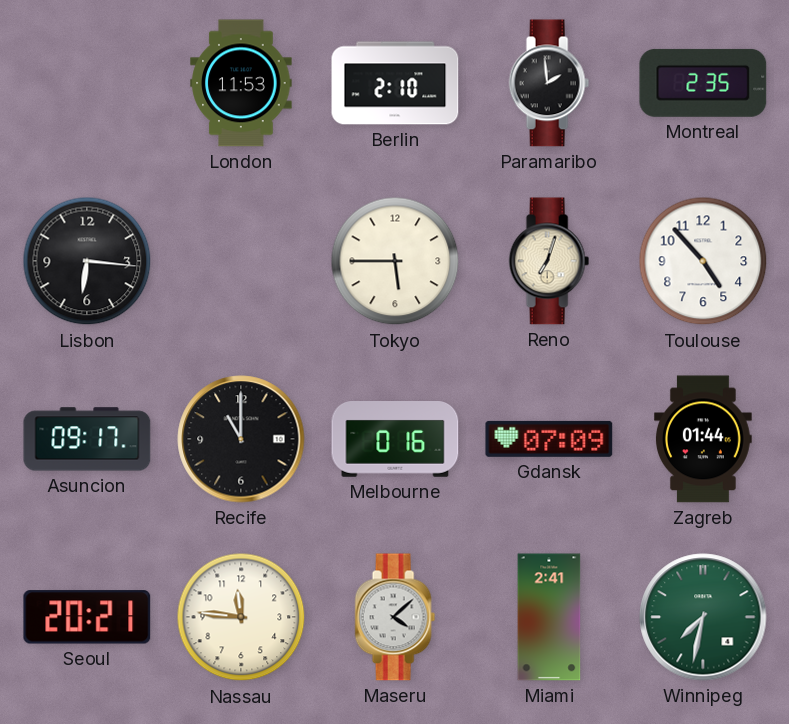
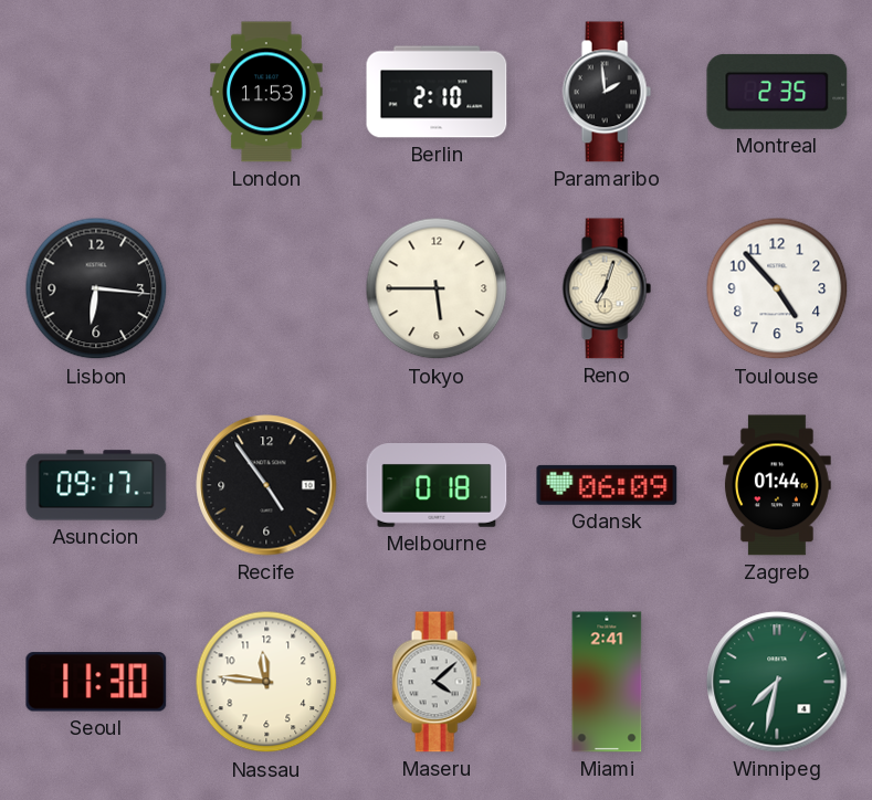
Recife: 11:00 -> 4:54
Melbourne: 0:16 -> 0:18
Gdansk: 07:09 -> 06:09
Seoul: 20:21 -> 11:30
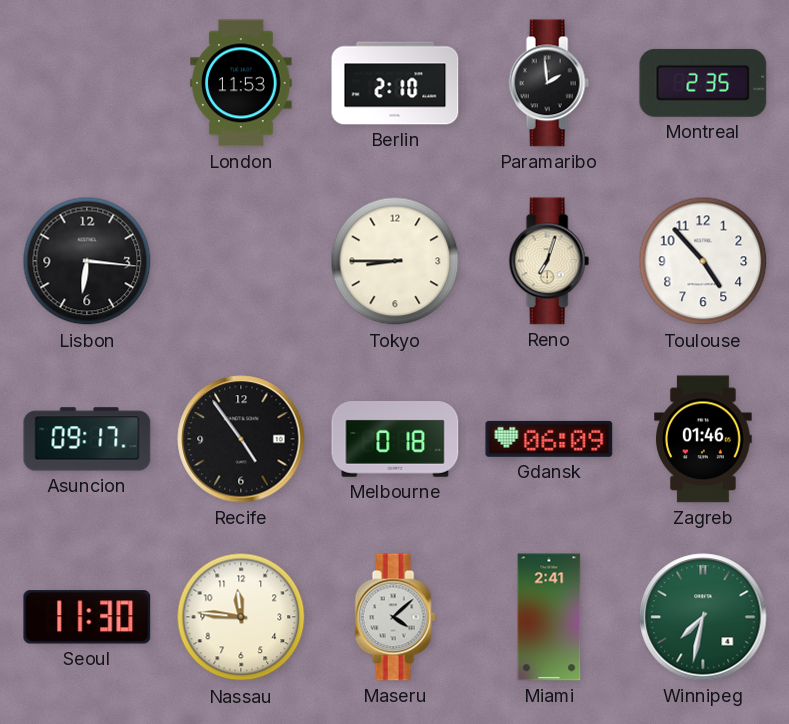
Tokyo: 5:45 -> 8:45
Zagreb: 01:44 -> 01:46
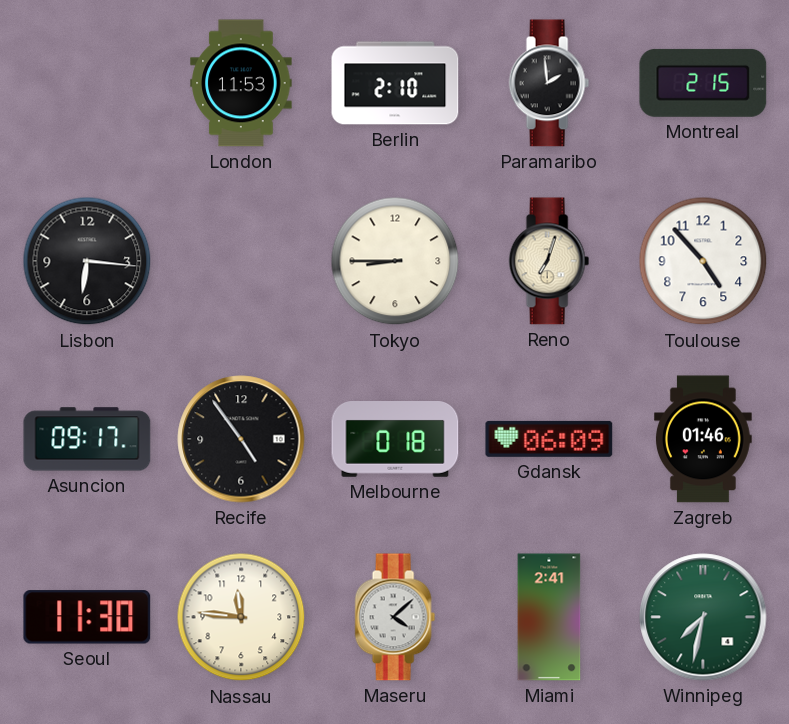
Montreal: 2:35 -> 2:15
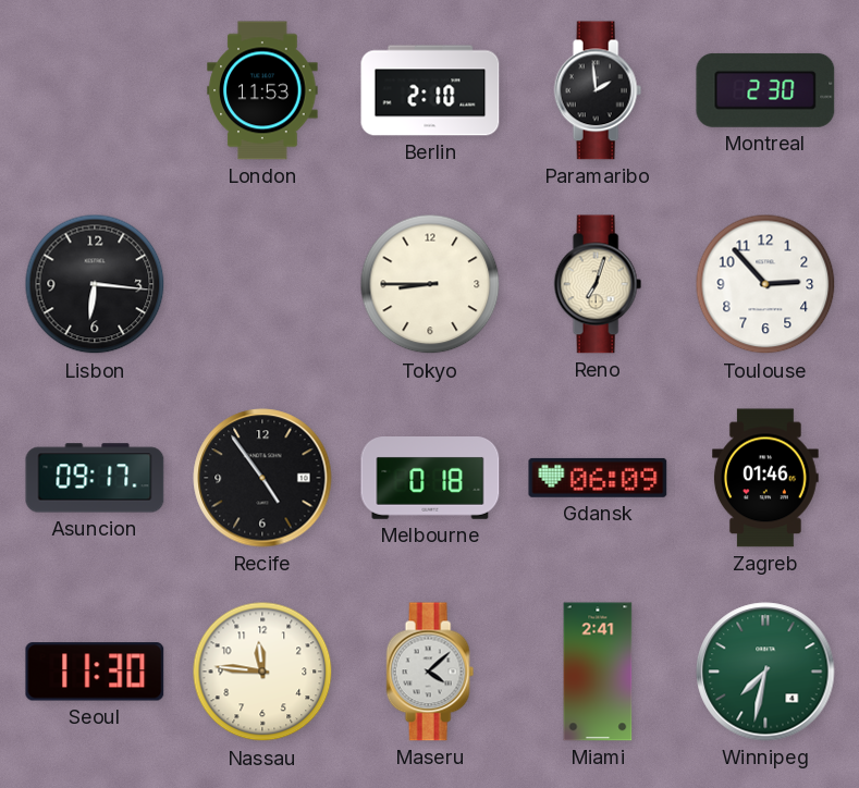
Montreal: 2:15 -> 2:30
Toulouse: 4:53 -> 2:53
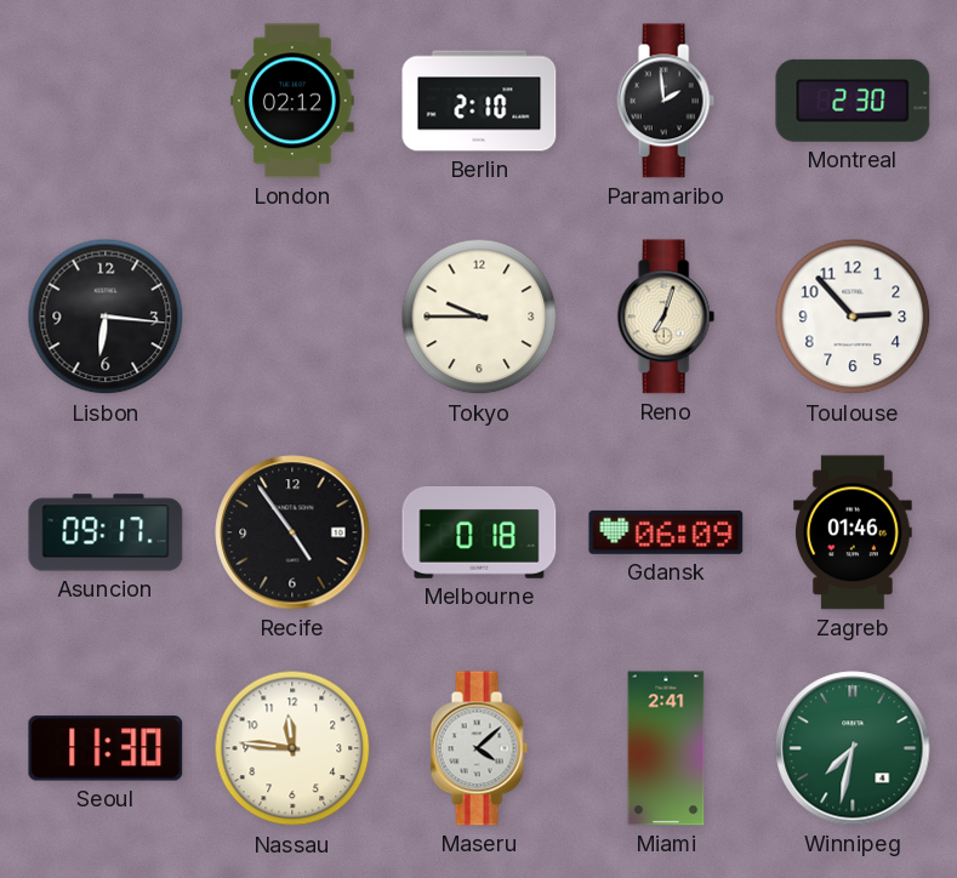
London: 11:53 -> 02:12
Tokyo: 8:45 -> 9:45
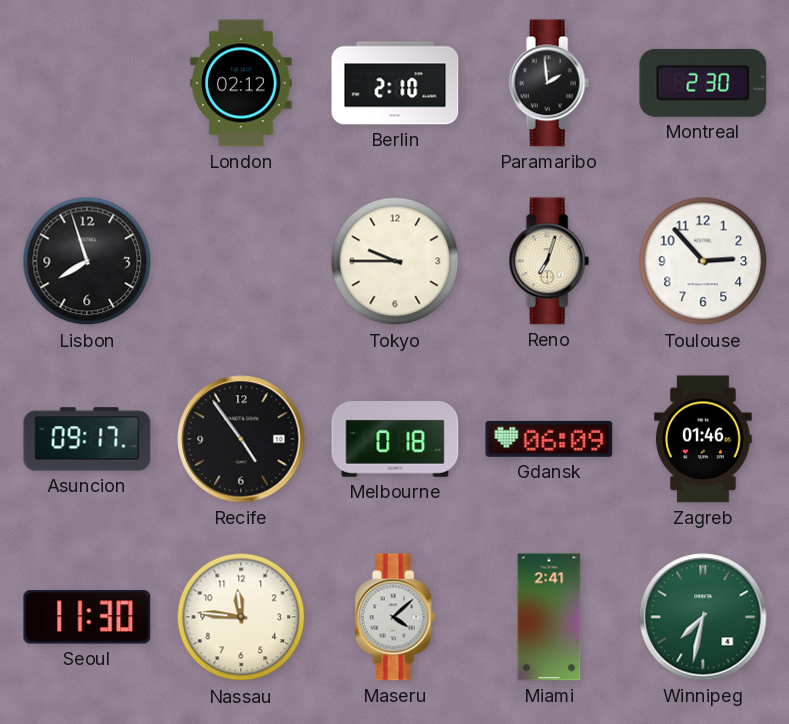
Lisbon: 6:16 -> 7:57
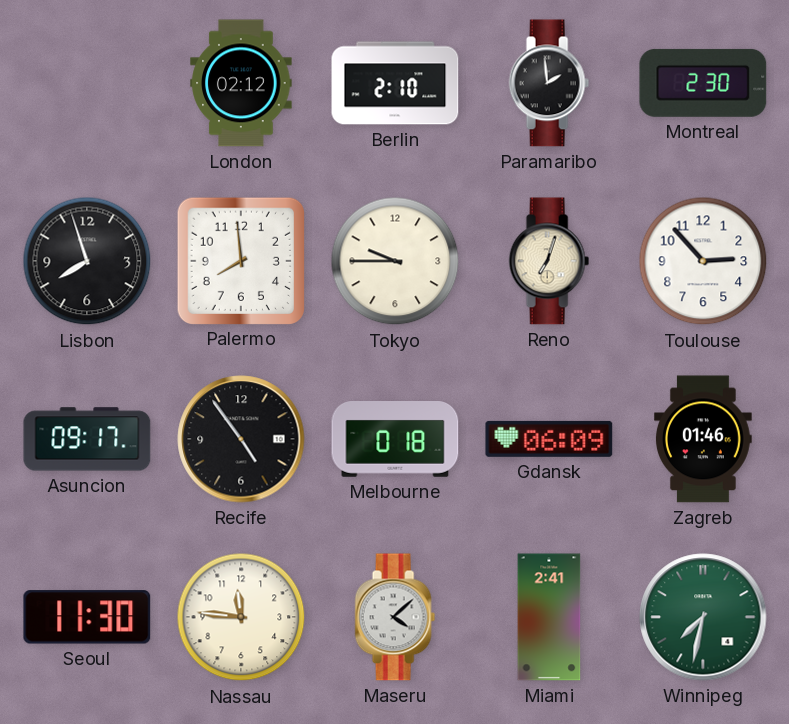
Palermo: none -> 7:59
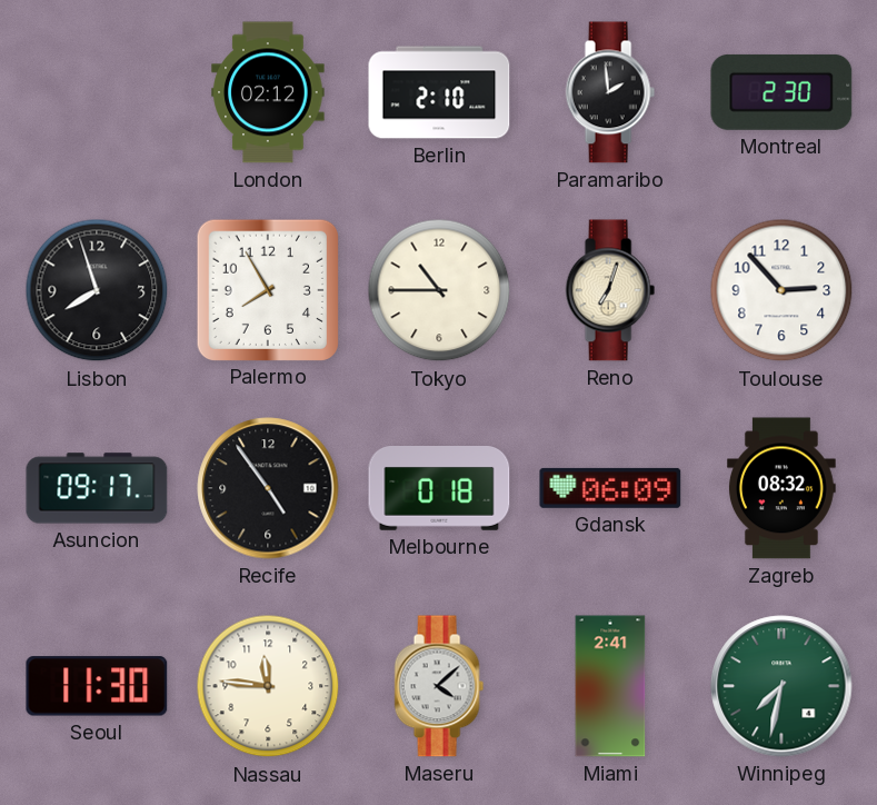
Palermo: 7:59 -> 7:55
Tokyo: 9:45 -> 10:45
Zagreb: 01:46 -> 08:32
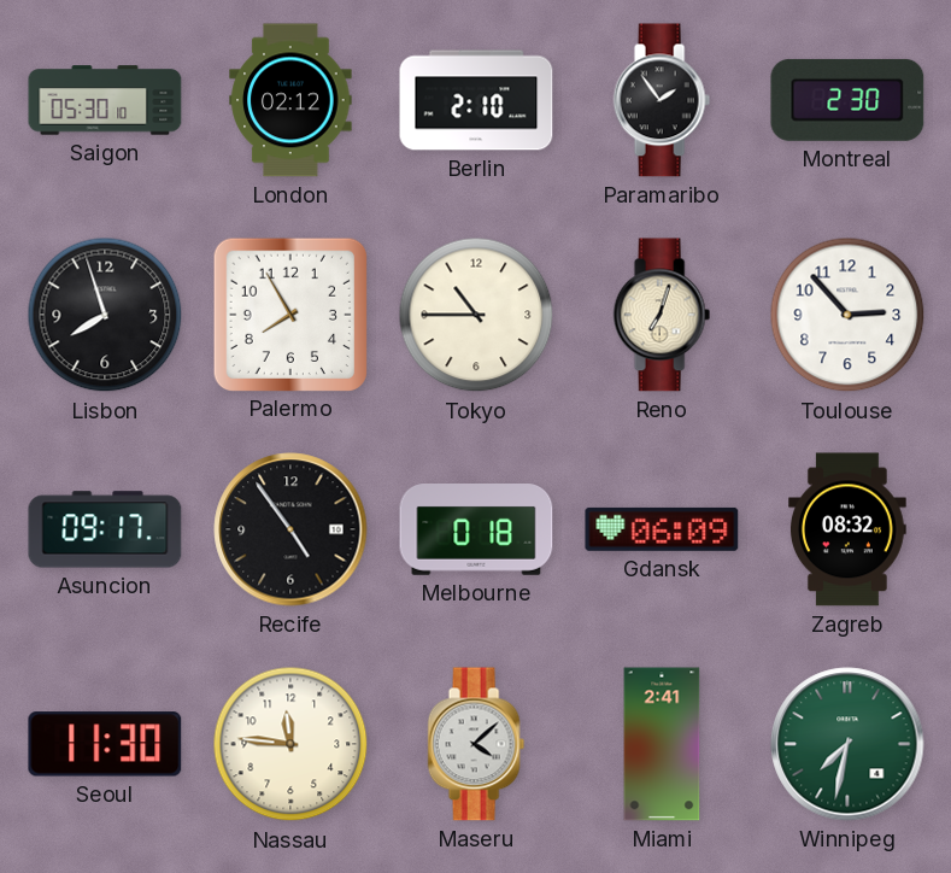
Saigon: none -> 05:30
Paramaribo: 1:59 -> 1:54
